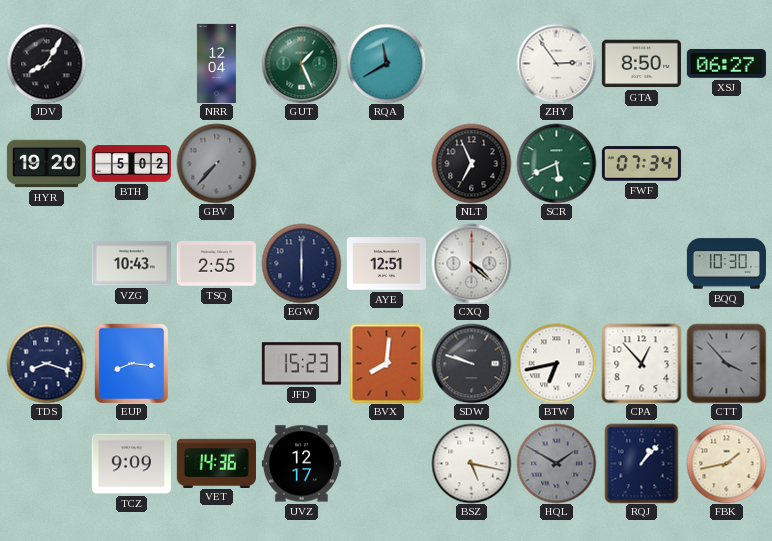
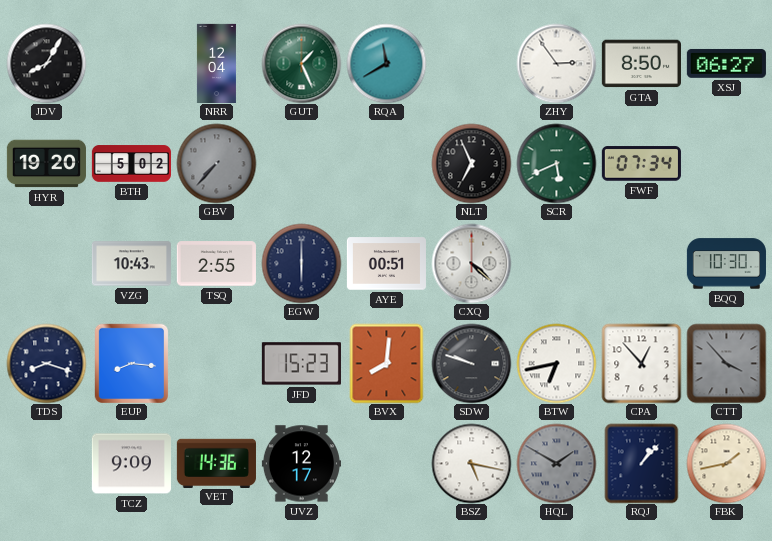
AYE: 12:51 -> 00:51
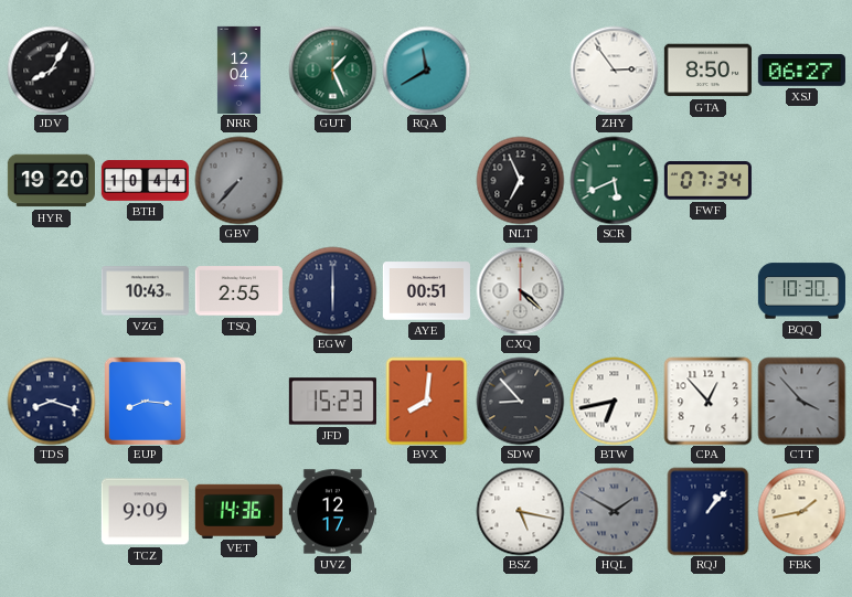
BTH: 5:02 -> 10:44
SDW: 9:48 -> 8:53
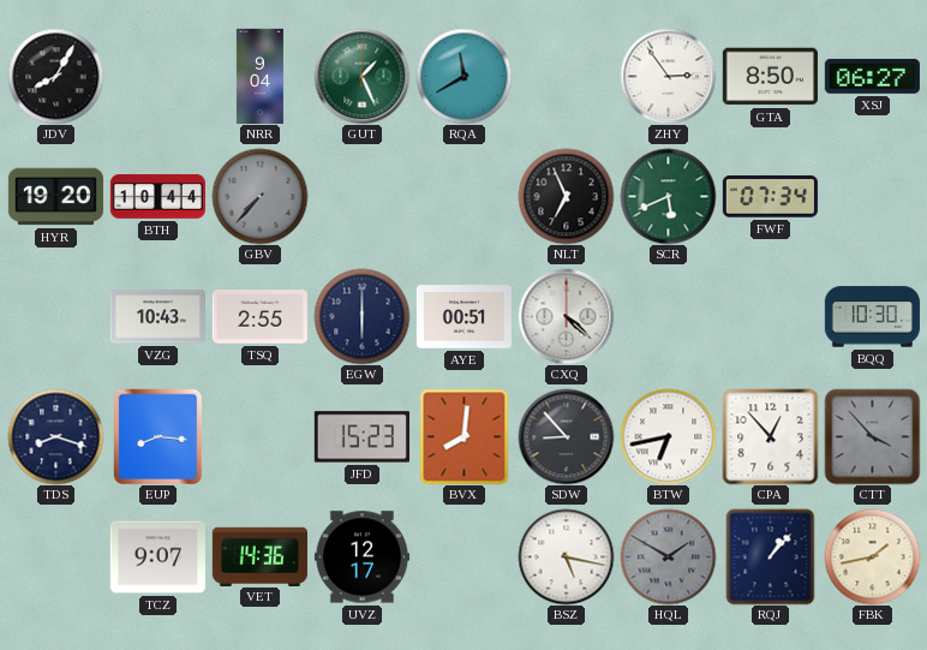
NRR: 12:04 -> 9:04
TCZ: 9:09 -> 9:07
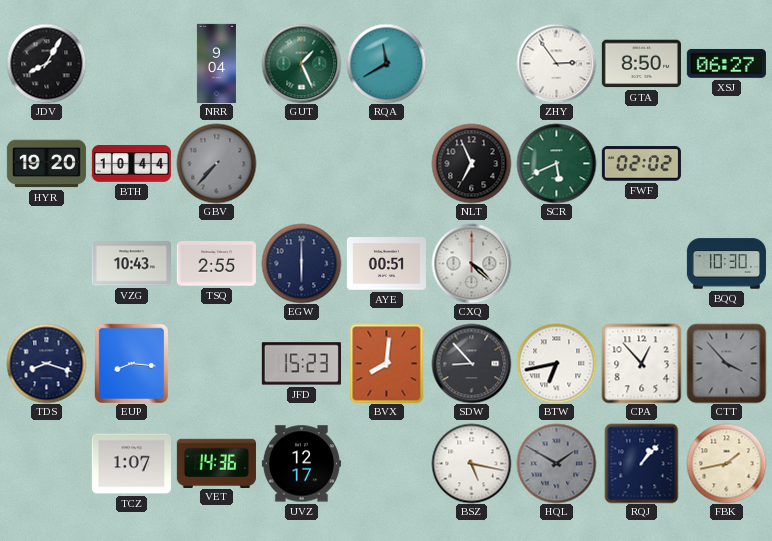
FWF: 07:34 -> 02:02
TCZ: 9:07 -> 1:07
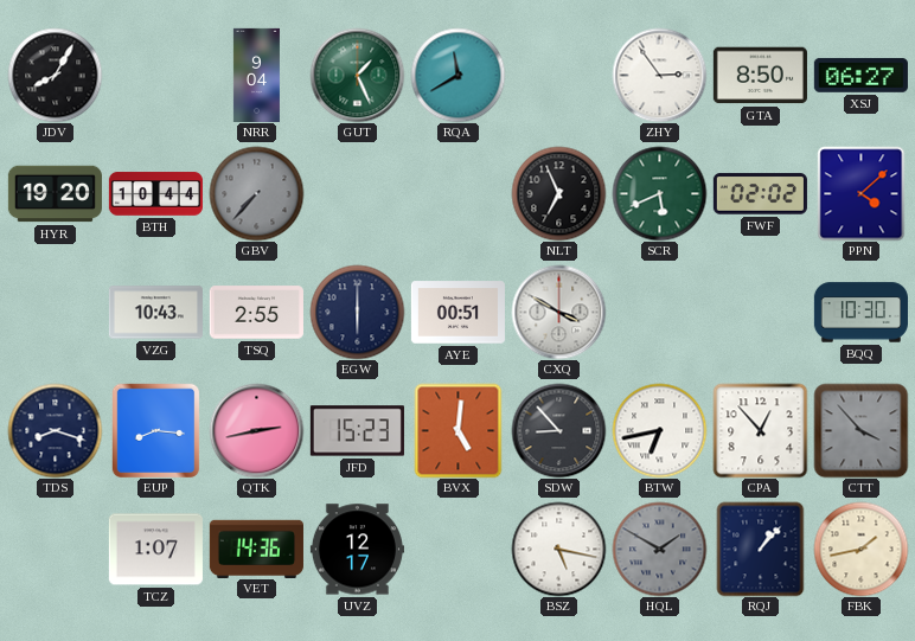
PPN: none -> 4:08
CXQ: 4:22 -> 3:50
QTK: none -> 2:43
BVX: 8:01 -> 5:01
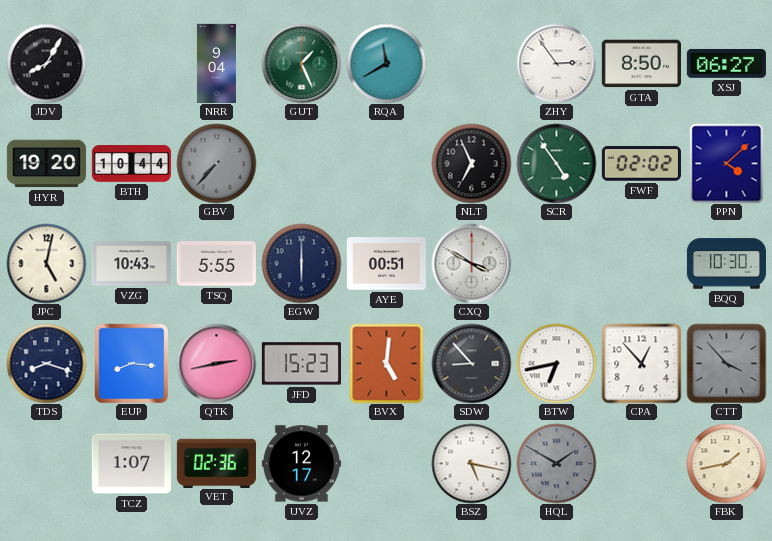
SCR: 5:41 -> 4:54
JPC: none -> 5:02
TSQ: 2:55 -> 5:55
VET: 14:36 -> 02:36
RQJ: 1:07 -> none
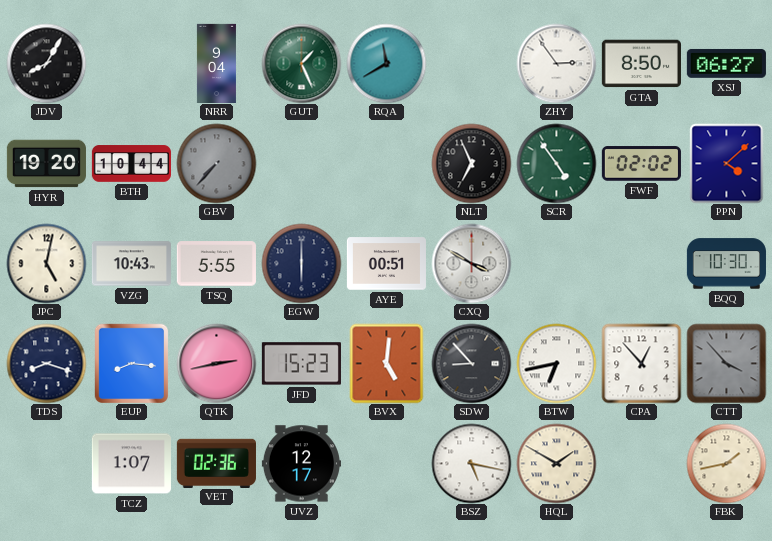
HQL dial: grey -> cream
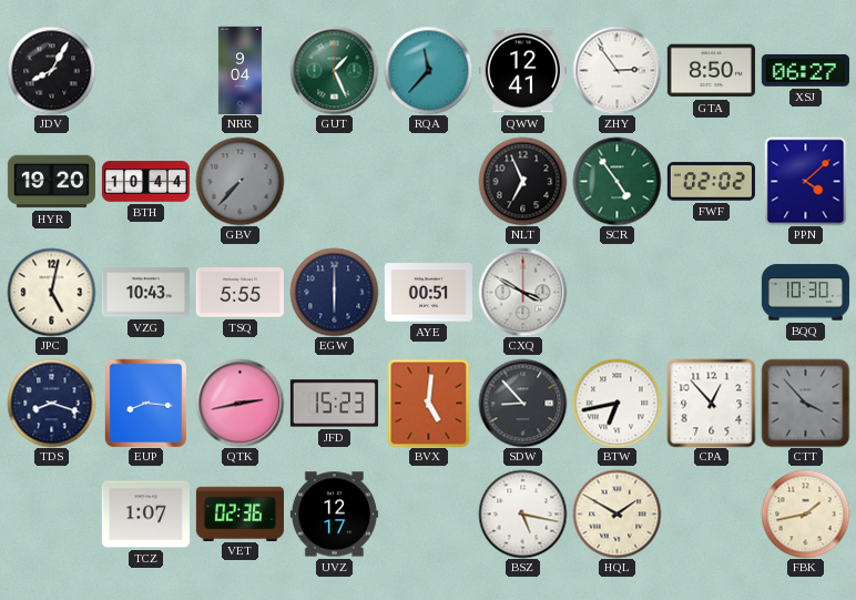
RQA: 11:40 -> 11:37
QWW: none -> 12:41
